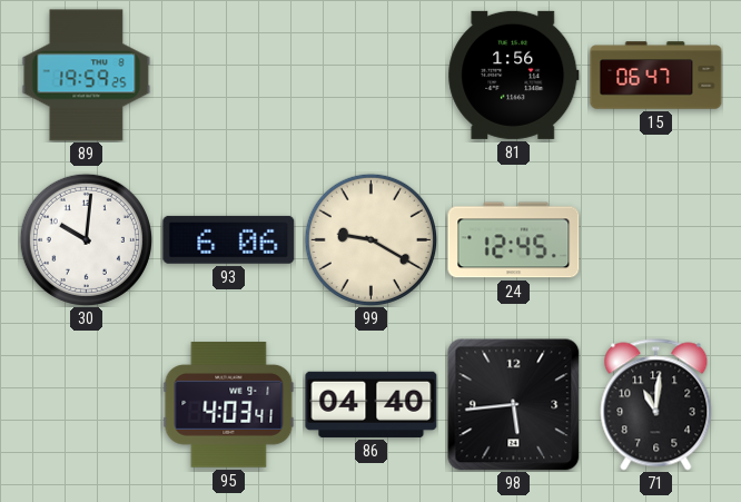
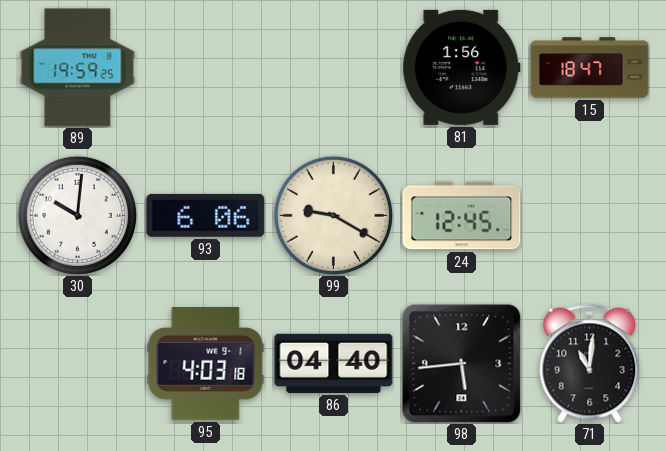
15: 06:47 -> 18:47
95: 4:03:41 -> 4:03:18
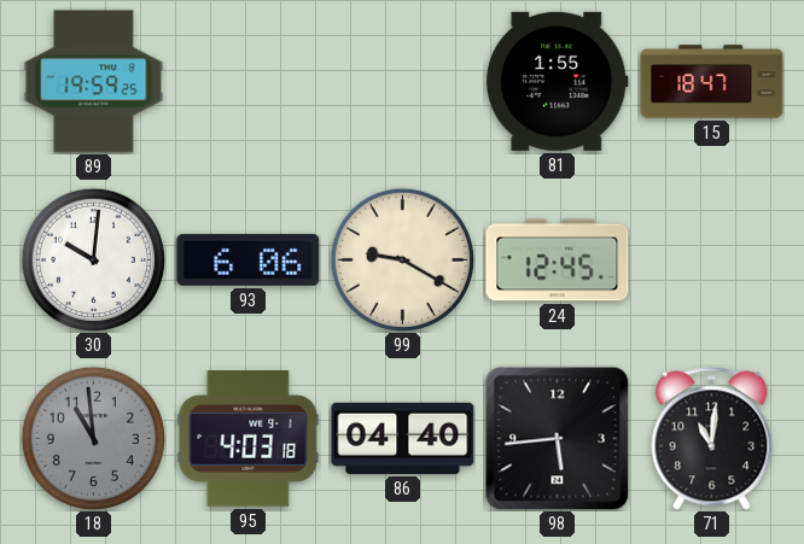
81: 1:56 -> 1:55
18: none -> 10:59
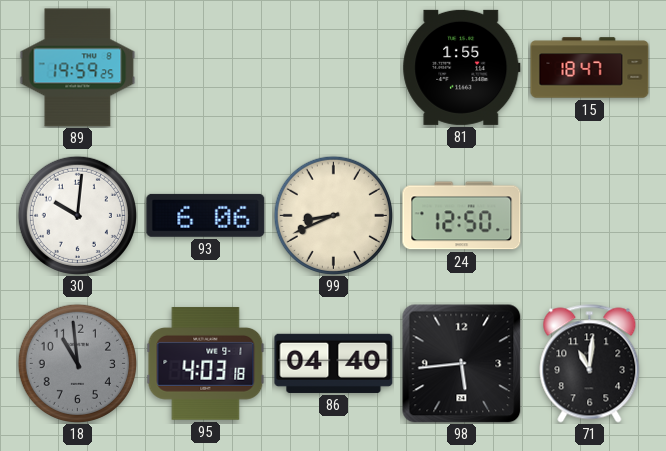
99: 9:20 -> 8:41
24: 12:45 -> 12:50
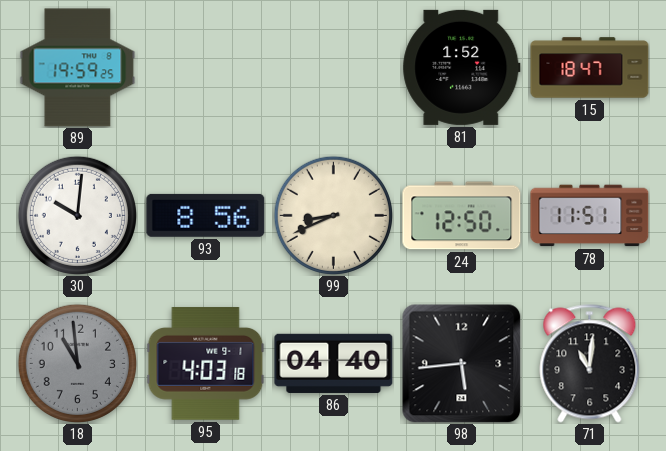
81: 1:55 -> 1:52
93: 6:06 -> 8:56
78: none -> 11:51
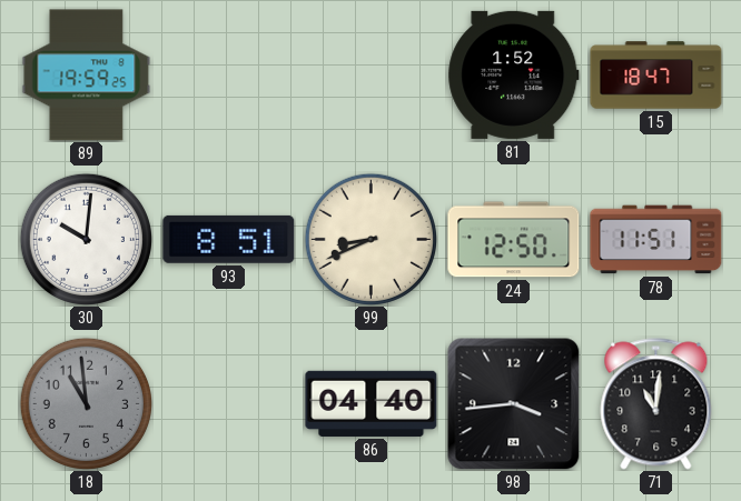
93: 8:56 -> 8:51
95: 4:03 -> none
98: 5:44 -> 3:44
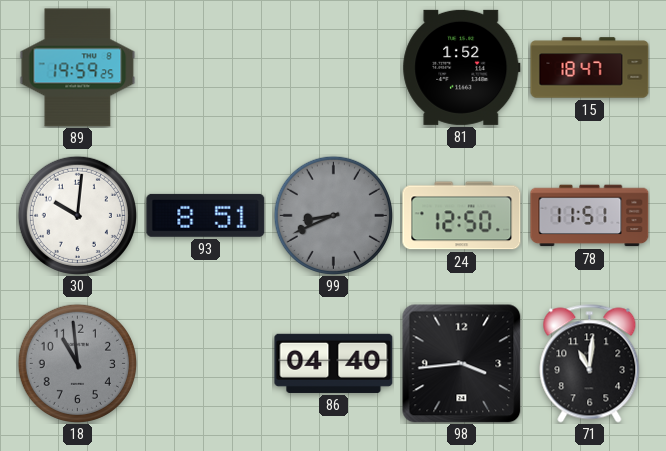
99 dial: cream -> grey
